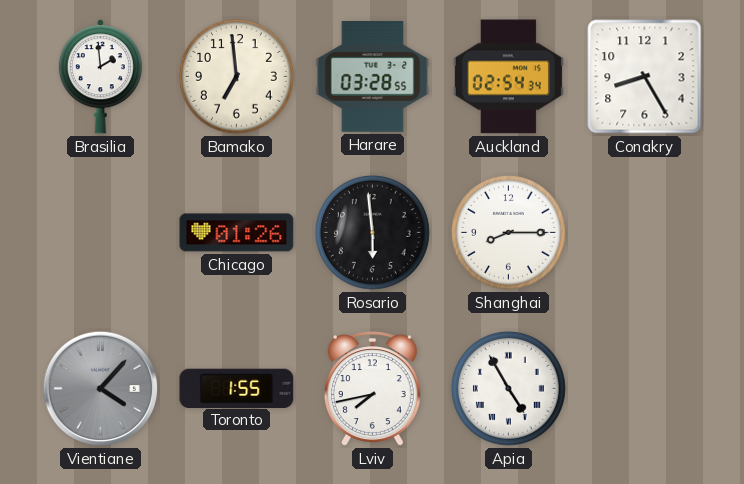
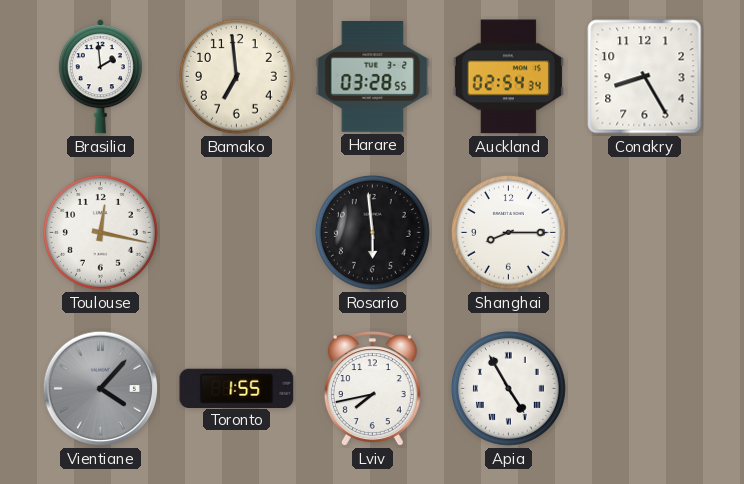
Toulouse: none -> 12:17
Chicago: 01:26 -> none
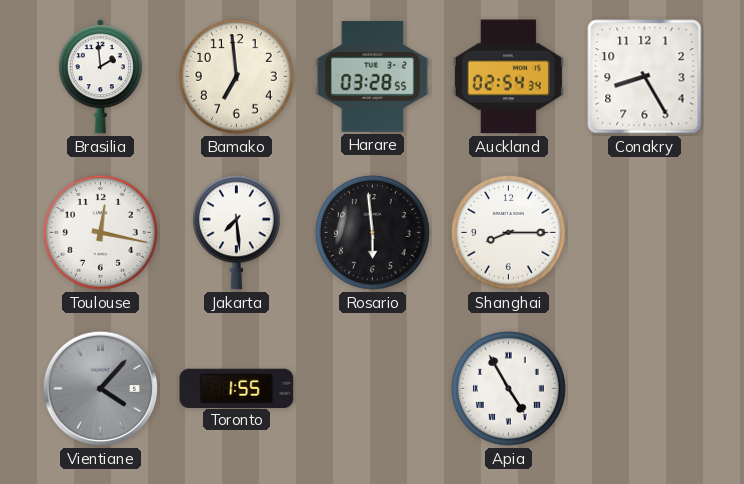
Jakarta: none -> 7:29
Lviv: 7:43 -> none
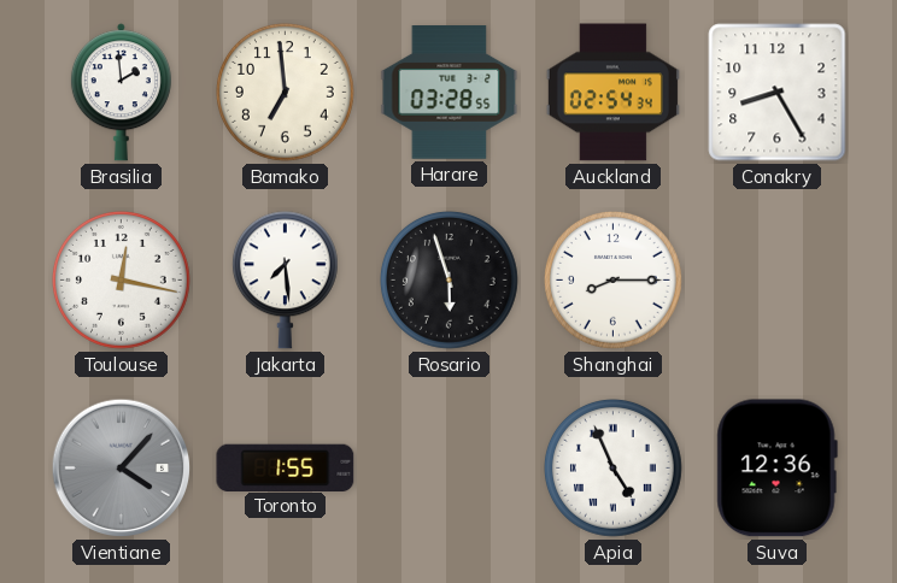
Rosario: 5:59 -> 5:57
Apia: 4:55 -> 4:56
Suva: none -> 12:36
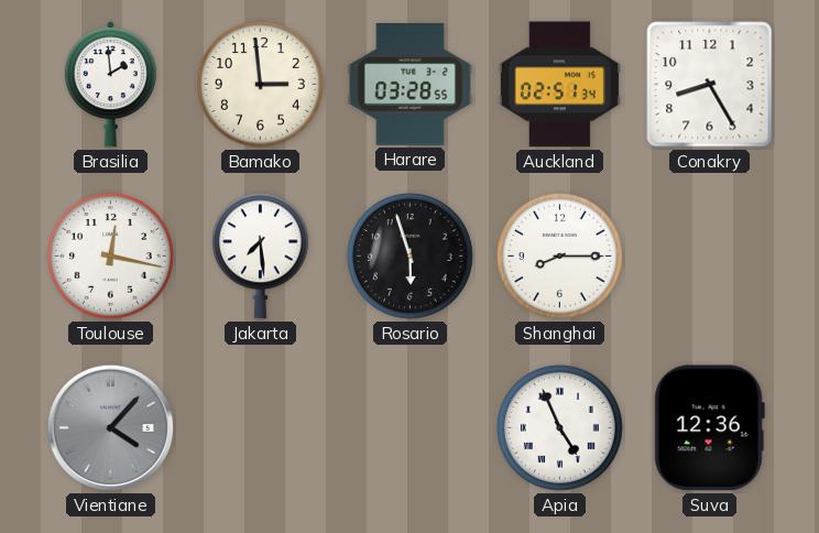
Bamako: 6:59 -> 2:59
Auckland: 02:54 -> 02:51
Toronto: 1:55 -> none
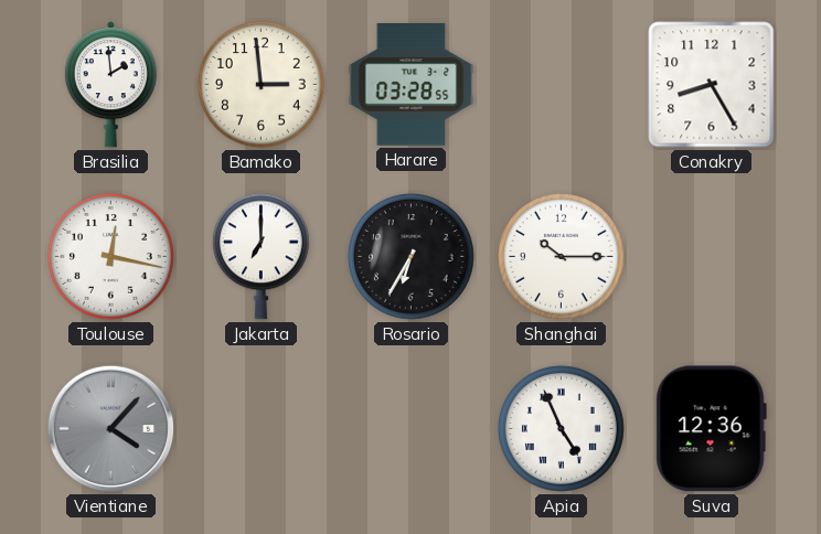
Auckland: 02:51 -> none
Jakarta: 7:29 -> 7:00
Rosario: 5:57 -> 6:35
Shanghai: 8:15 -> 10:15
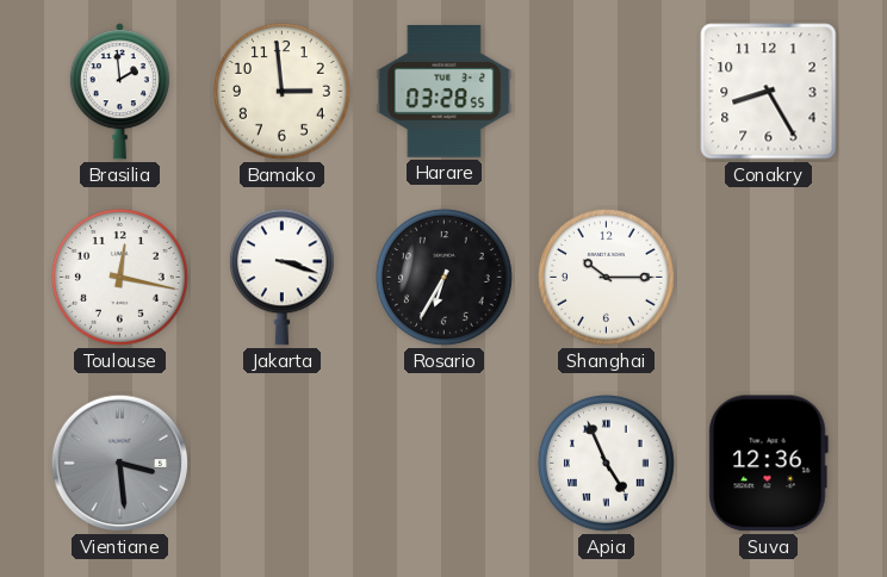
Jakarta: 7:00 -> 3:18
Vientiane: 4:07 -> 3:29
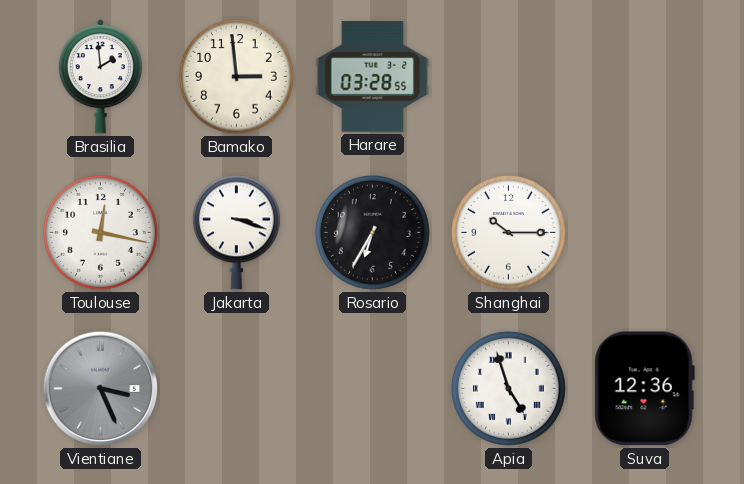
Conakry: 8:25 -> none
Vientiane: 3:29 -> 3:26
Apia: 4:56 -> 4:57
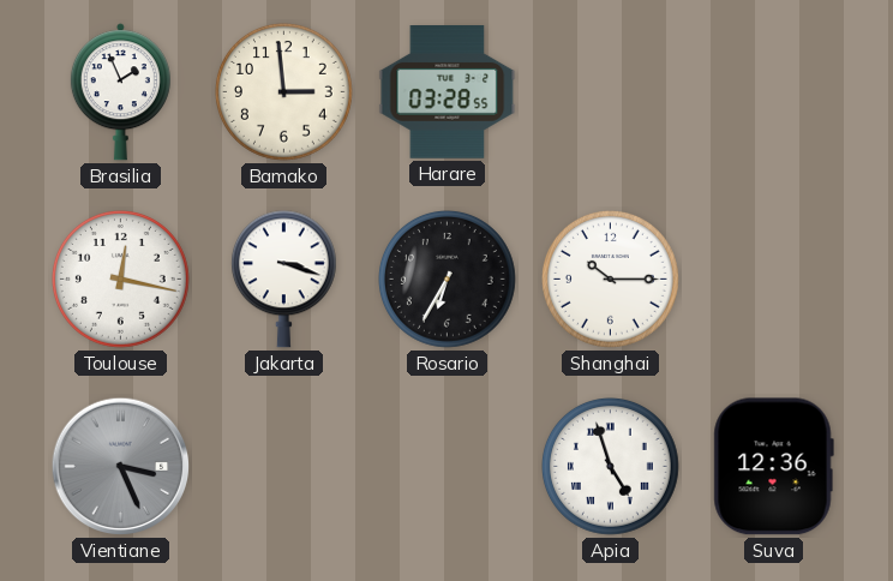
Brasilia: 1:59 -> 1:56
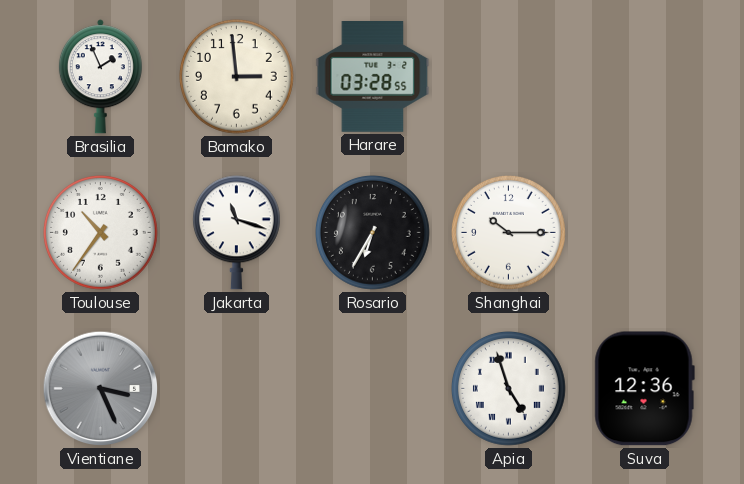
Toulouse: 12:17 -> 10:36
Jakarta: 3:18 -> 11:18
